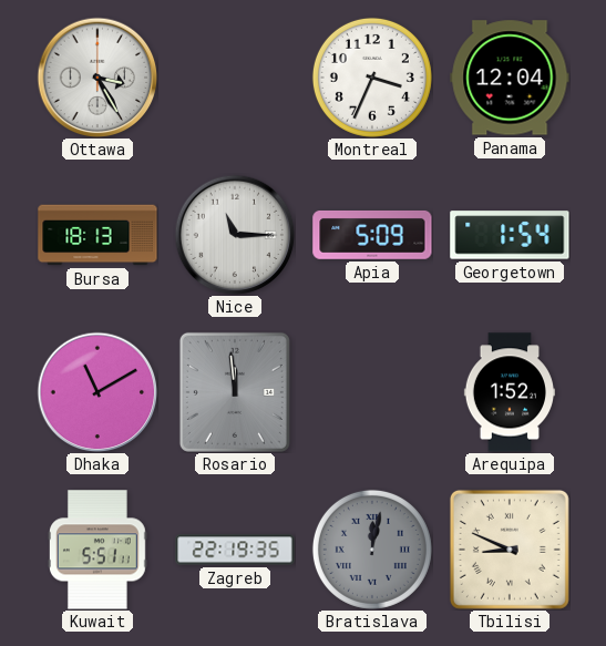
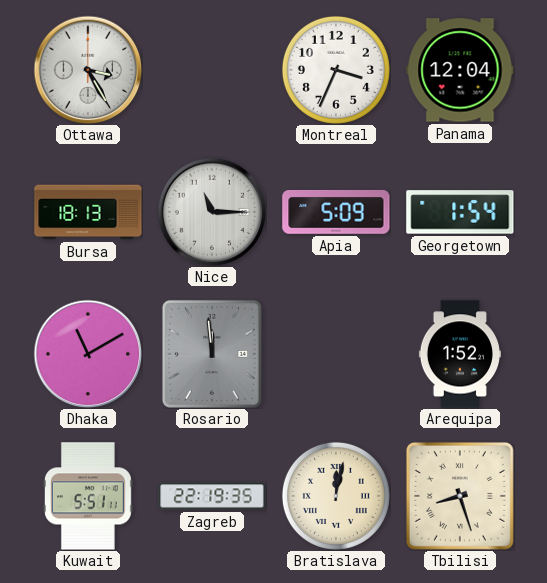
Bratislava dial: grey -> cream
Tbilisi: 8:49 -> 8:27
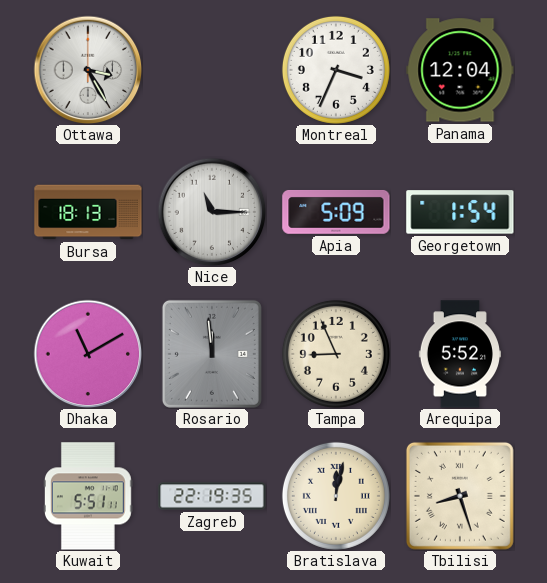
Tampa: none -> 8:56
Arequipa: 1:52 -> 5:52
